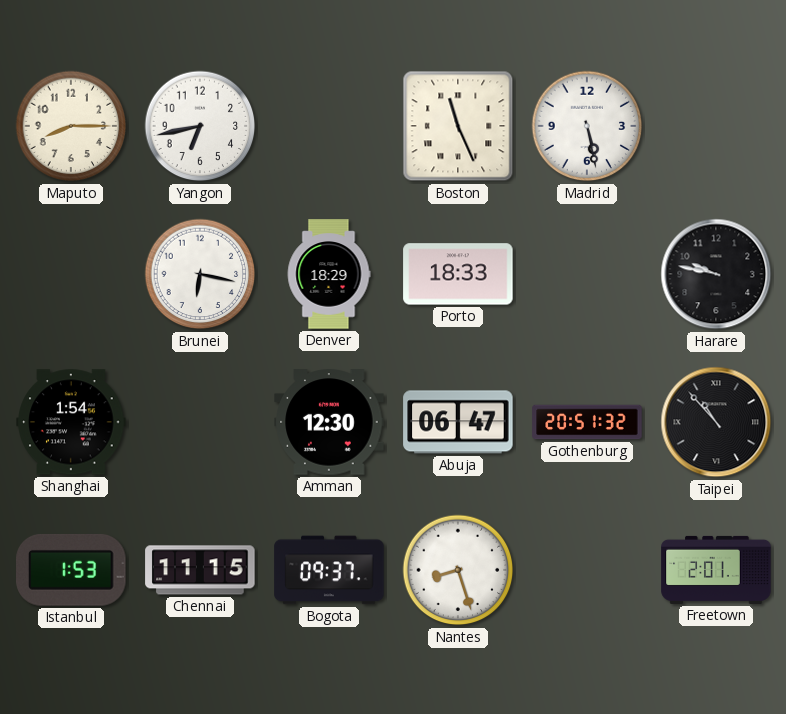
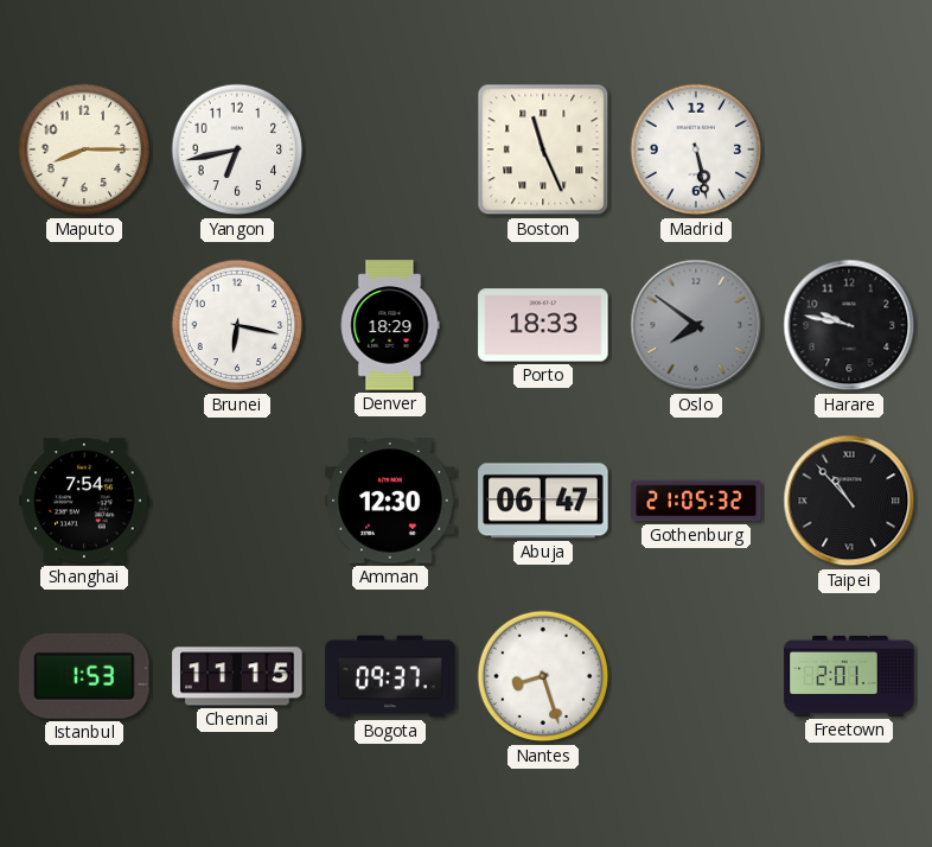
Oslo: none -> 7:51
Shanghai: 1:54 -> 7:54
Gothenburg: 20:51 -> 21:05
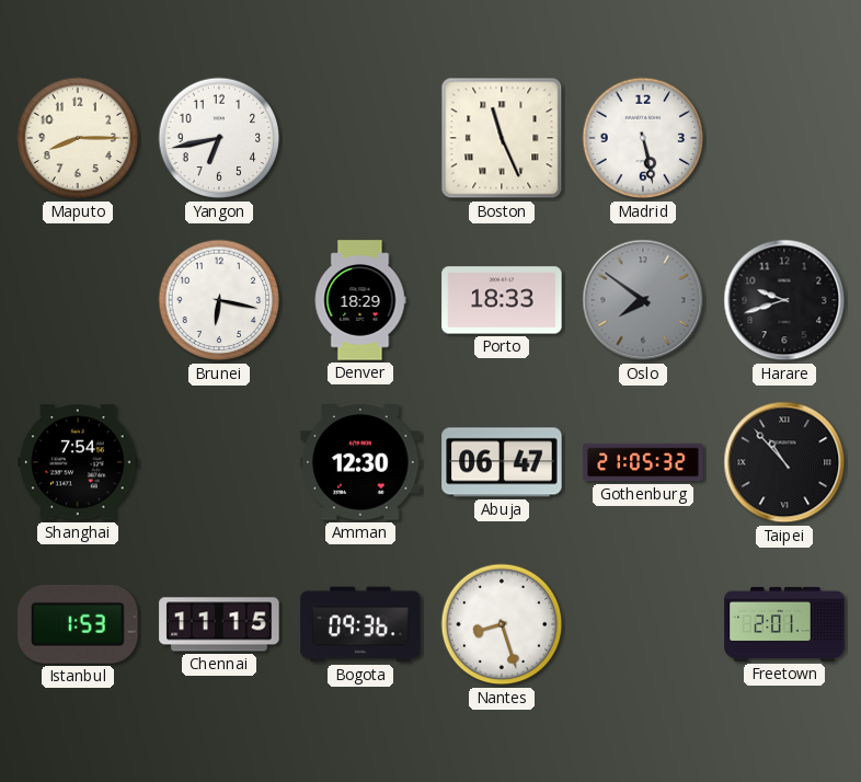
Harare: 9:47 -> 9:42
Bogota: 09:37 -> 09:36
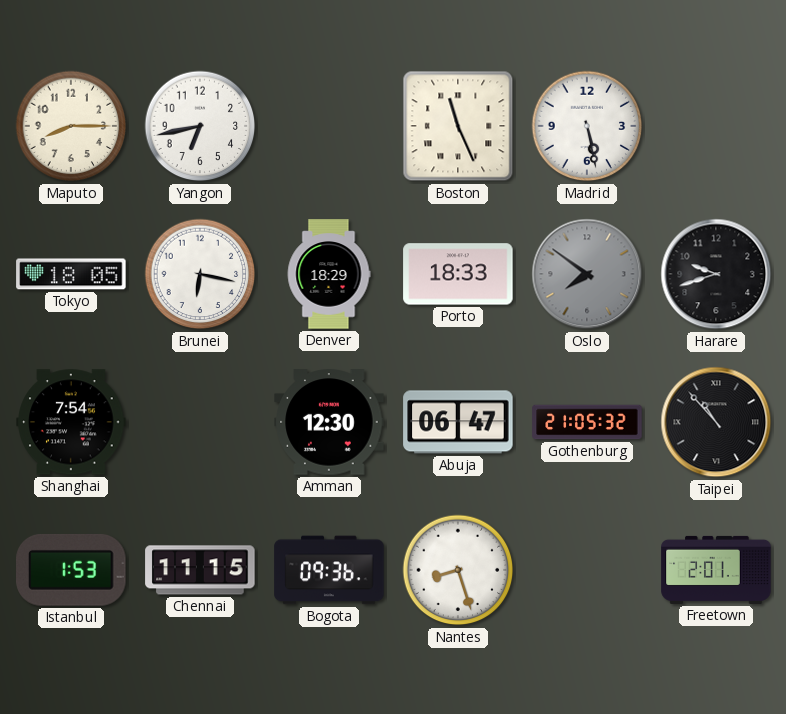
Tokyo: none -> 18:05
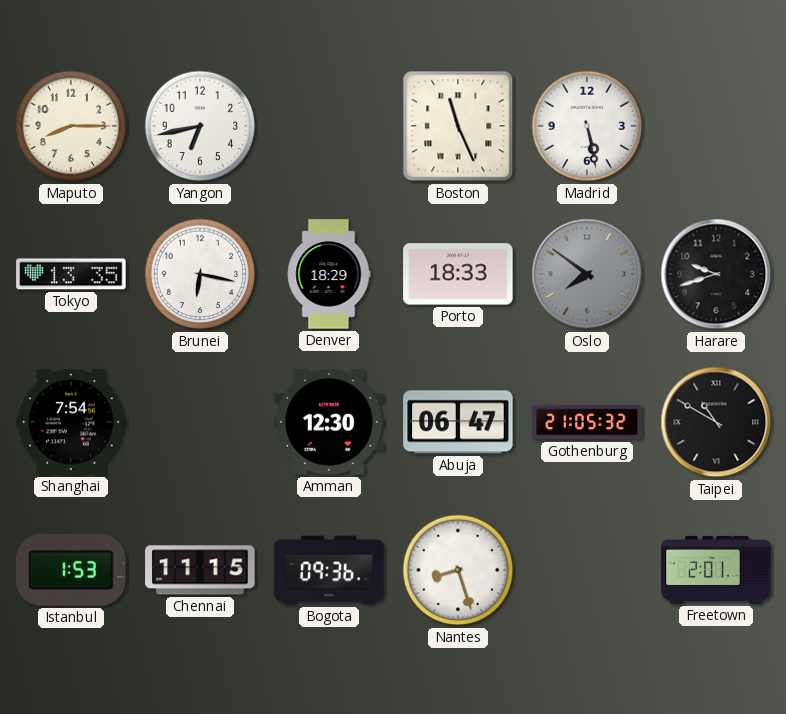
Tokyo: 18:05 -> 13:35
Taipei: 10:53 -> 10:50
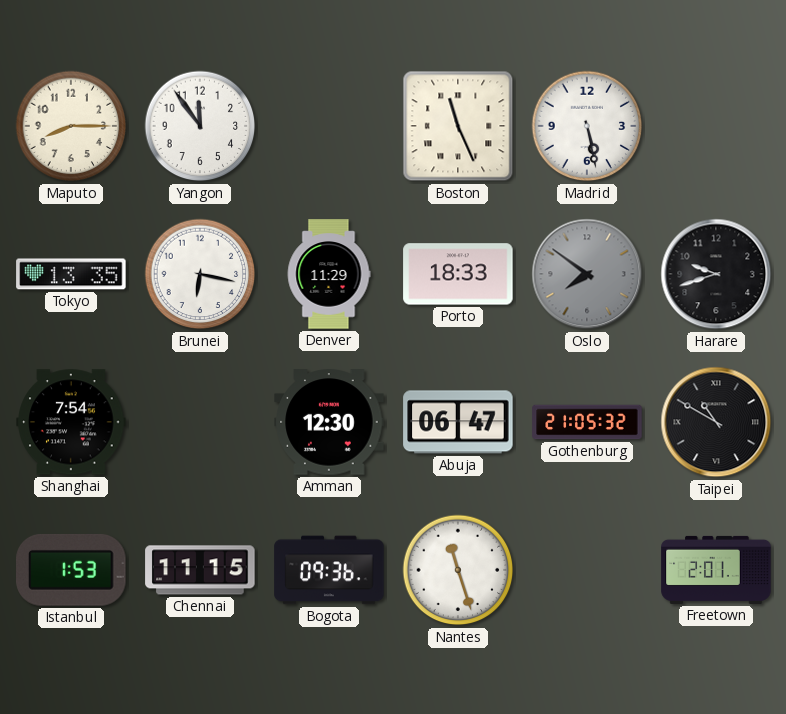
Yangon: 6:43 -> 11:54
Denver: 18:29 -> 11:29
Nantes: 8:27 -> 11:27
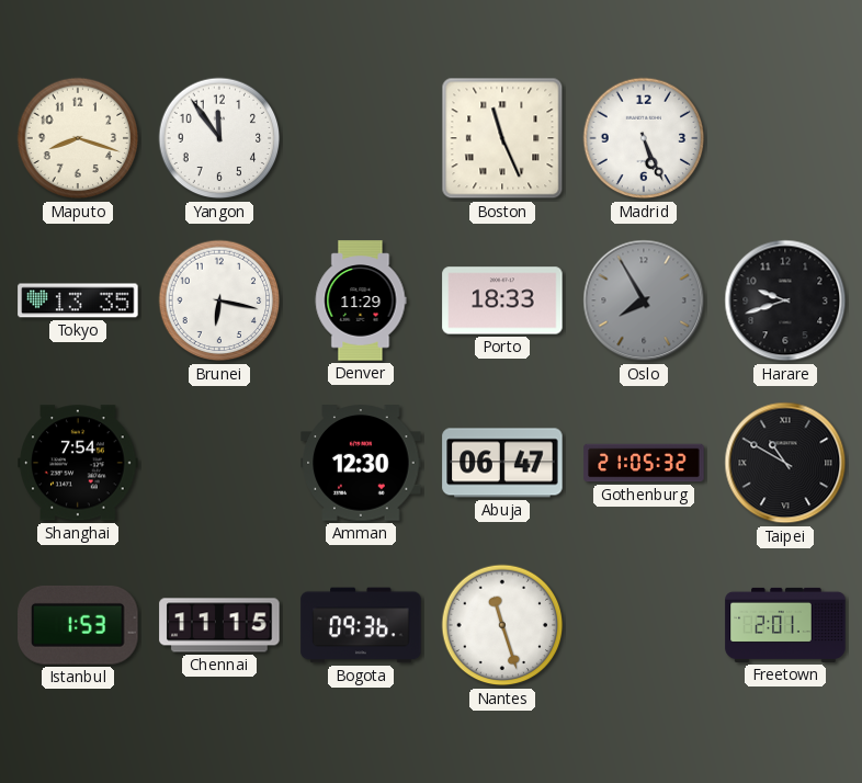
Maputo: 8:15 -> 8:18
Madrid: 5:28 -> 5:26
Oslo: 7:51 -> 7:55
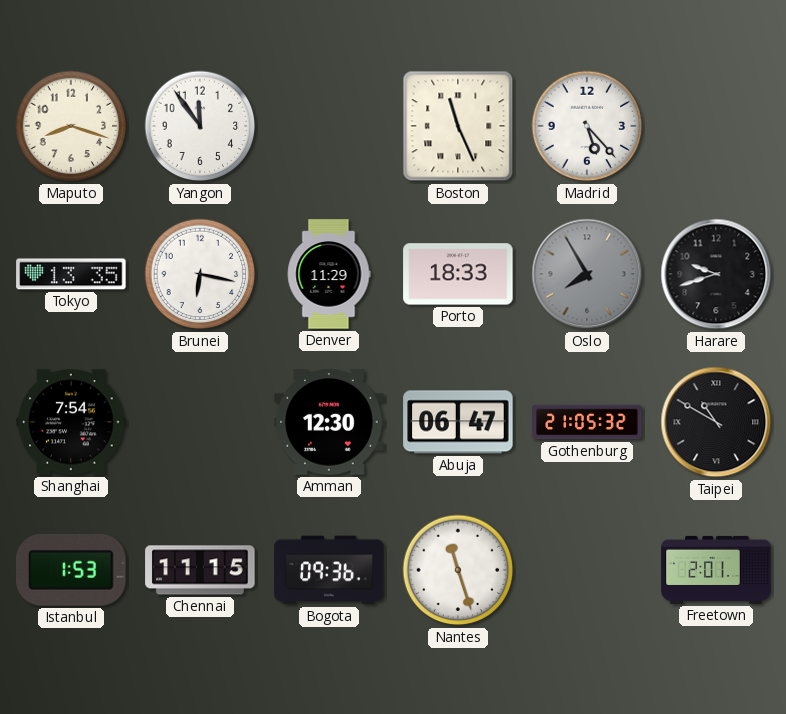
Madrid: 5:26 -> 5:23
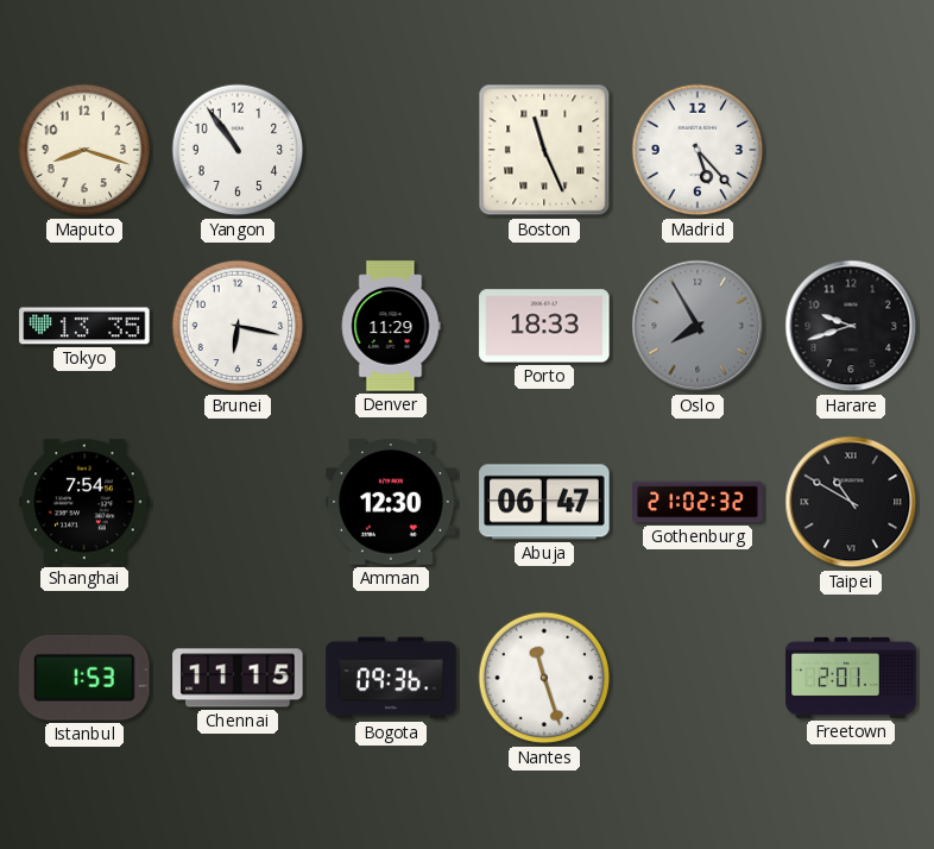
Yangon: 11:54 -> 10:54
Gothenburg: 21:05 -> 21:02
